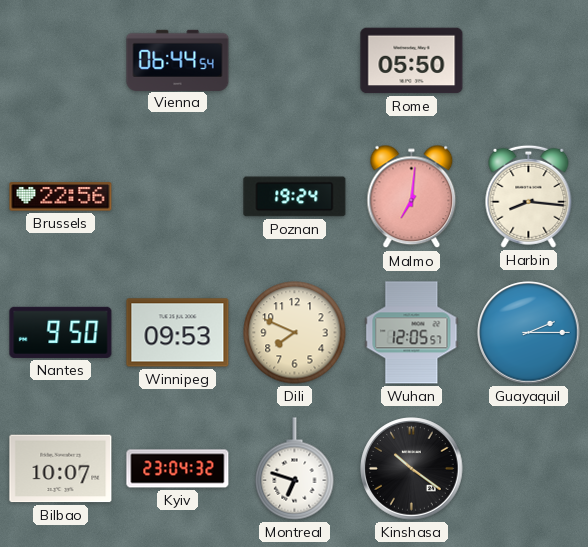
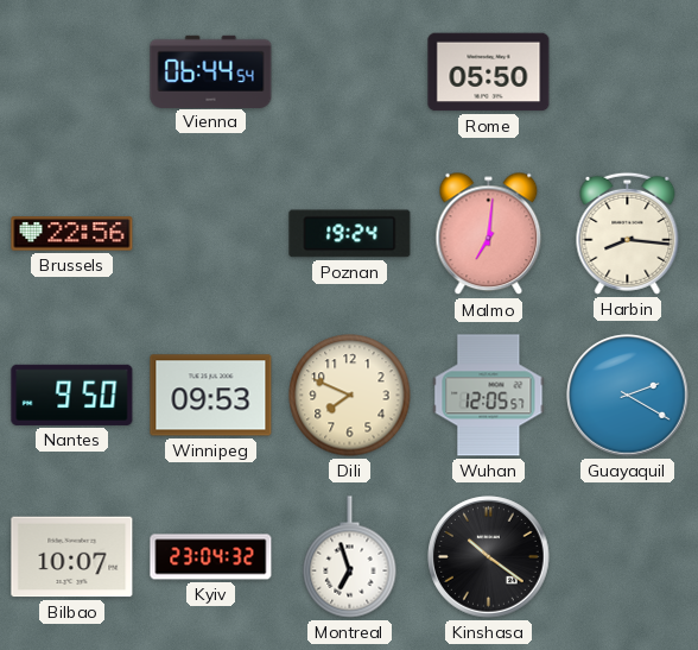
Guayaquil: 2:15 -> 2:20
Montreal: 6:48 -> 6:57
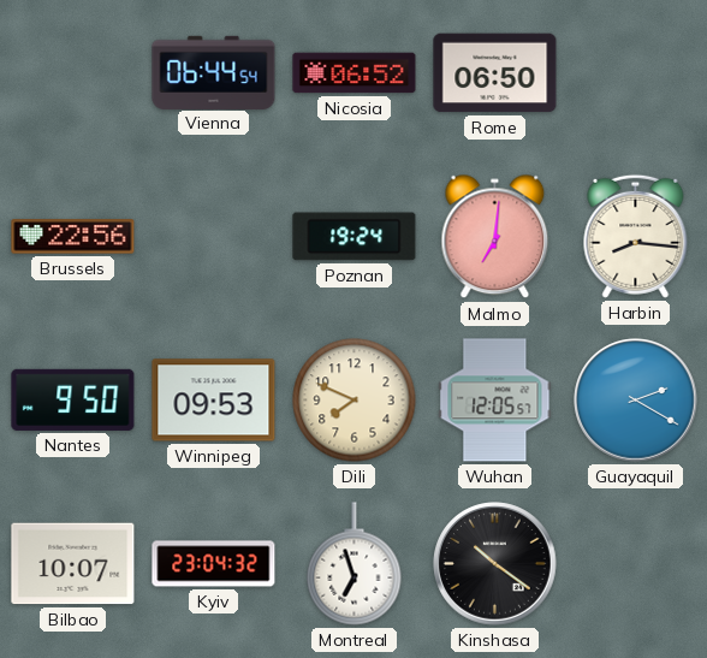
Nicosia: none -> 06:52
Rome: 05:50 -> 06:50
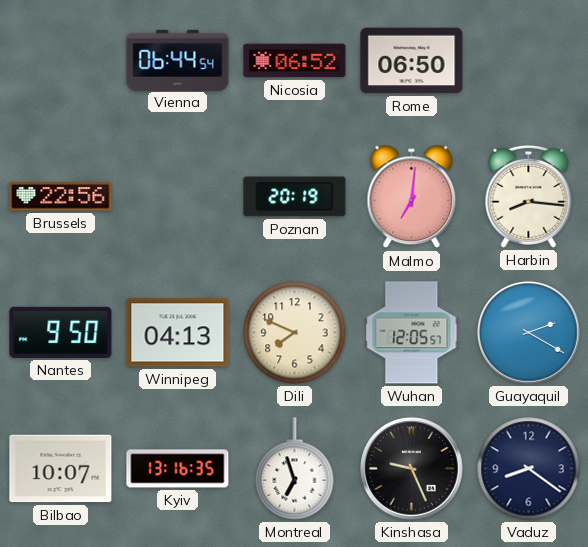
Poznan: 19:24 -> 20:19
Winnipeg: 09:53 -> 04:13
Kyiv: 23:04 -> 13:16
Kinshasa: 10:21 -> 9:26
Vaduz: none -> 8:21
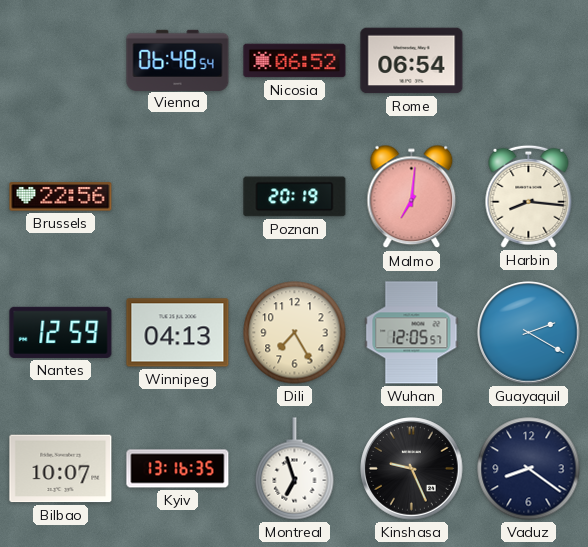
Vienna: 06:44 -> 06:48
Rome: 06:50 -> 06:54
Nantes: 9:50 -> 12:59
Dili: 7:49 -> 7:25
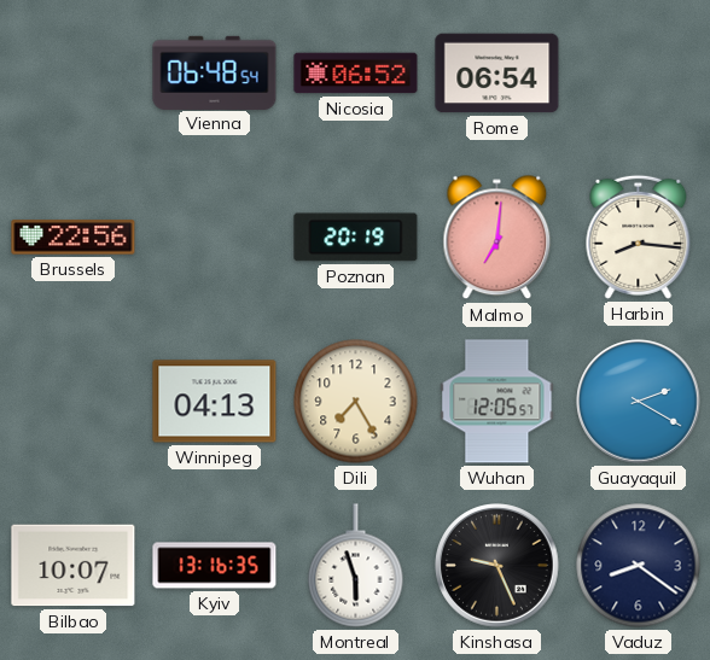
Nantes: 12:59 -> none
Montreal: 6:57 -> 5:57
